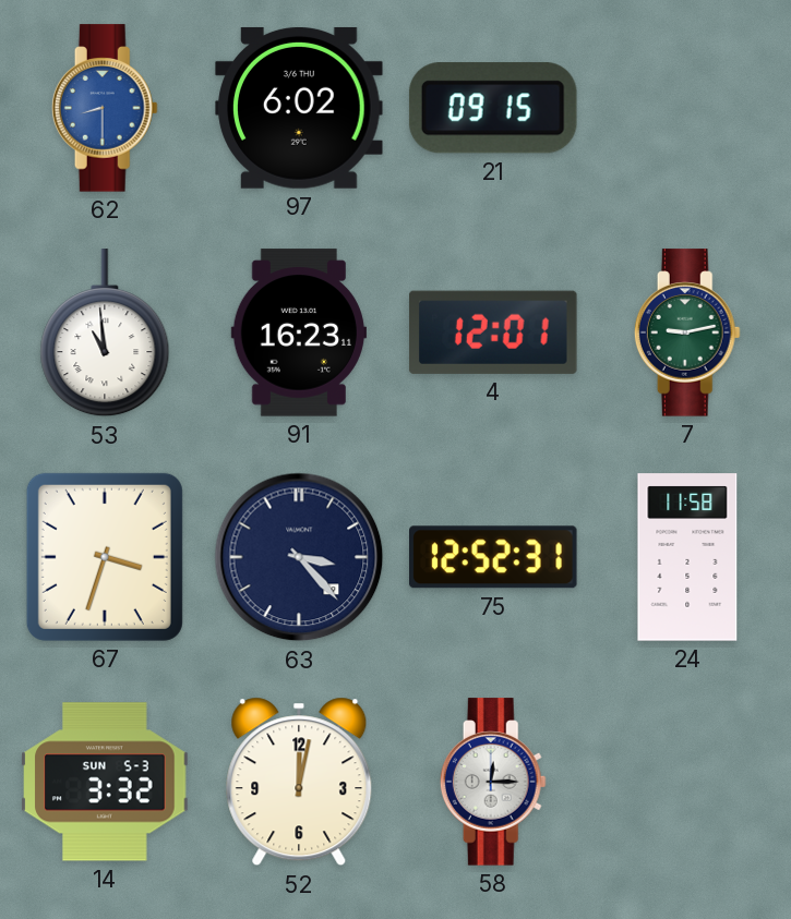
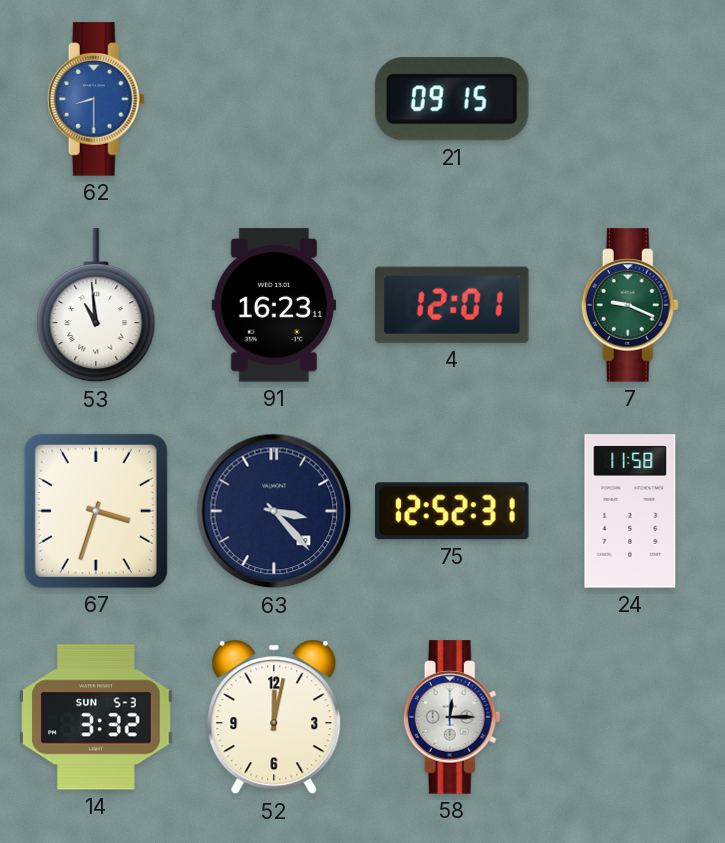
97: 6:02 -> none
7: 9:13 -> 9:19
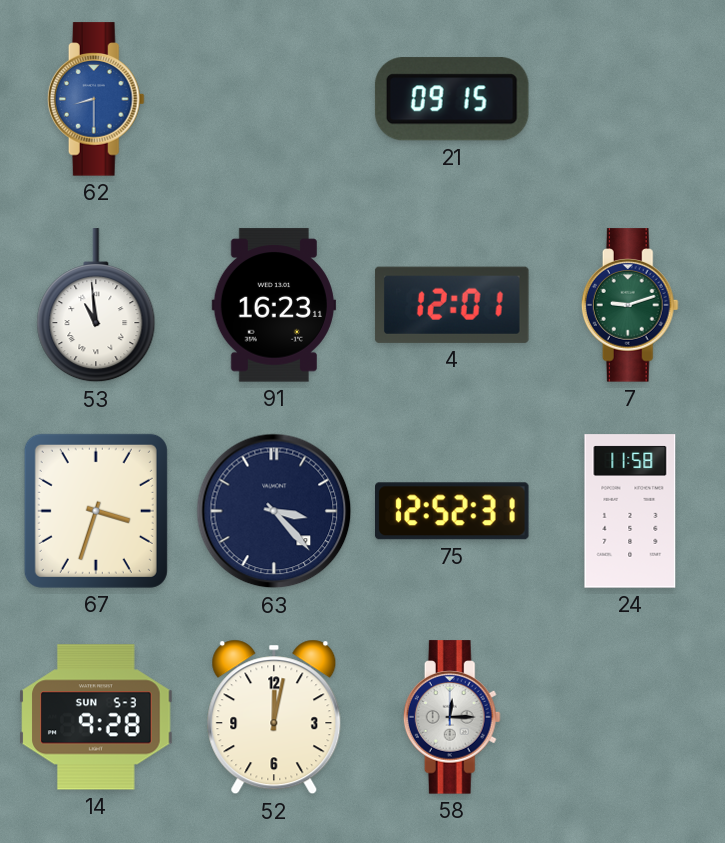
7: 9:19 -> 9:12
14: 3:32 -> 9:28
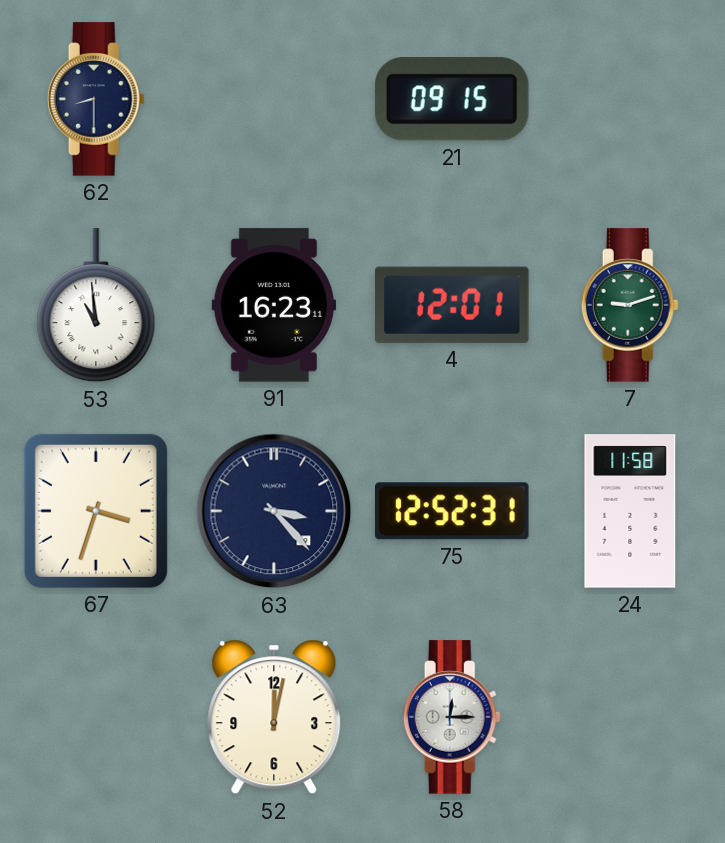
62 dial: blue -> navy
14: 9:28 -> none
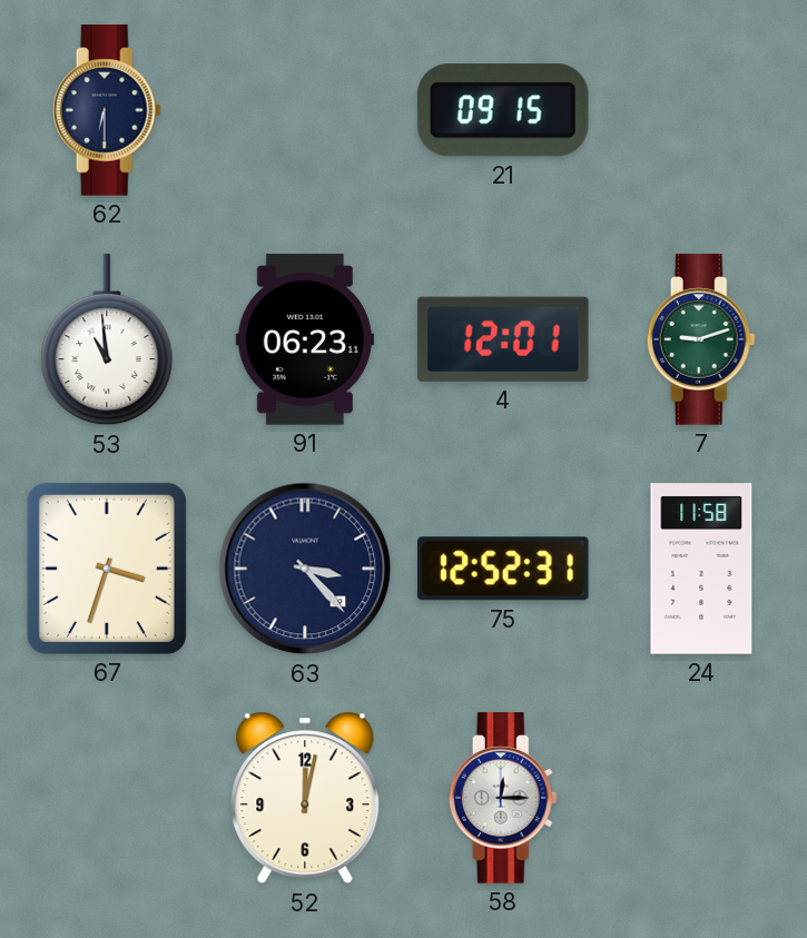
62: 8:30 -> 6:30
91: 16:23 -> 06:23
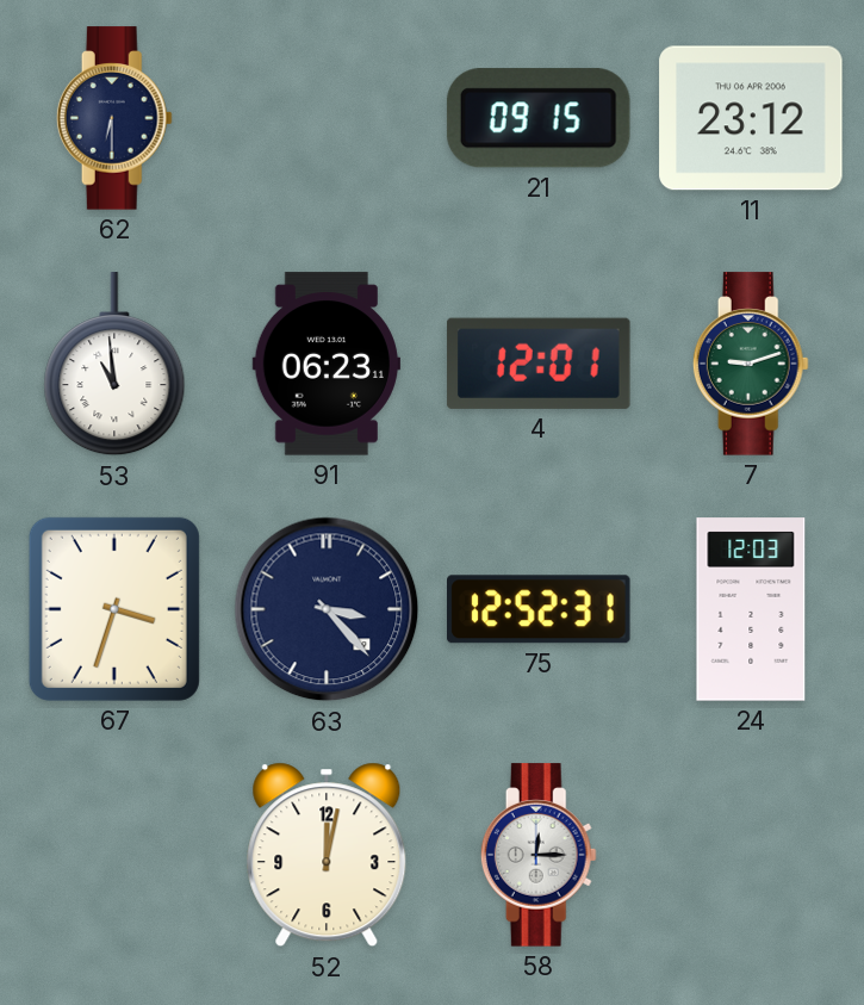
11: none -> 23:12
24: 11:58 -> 12:03
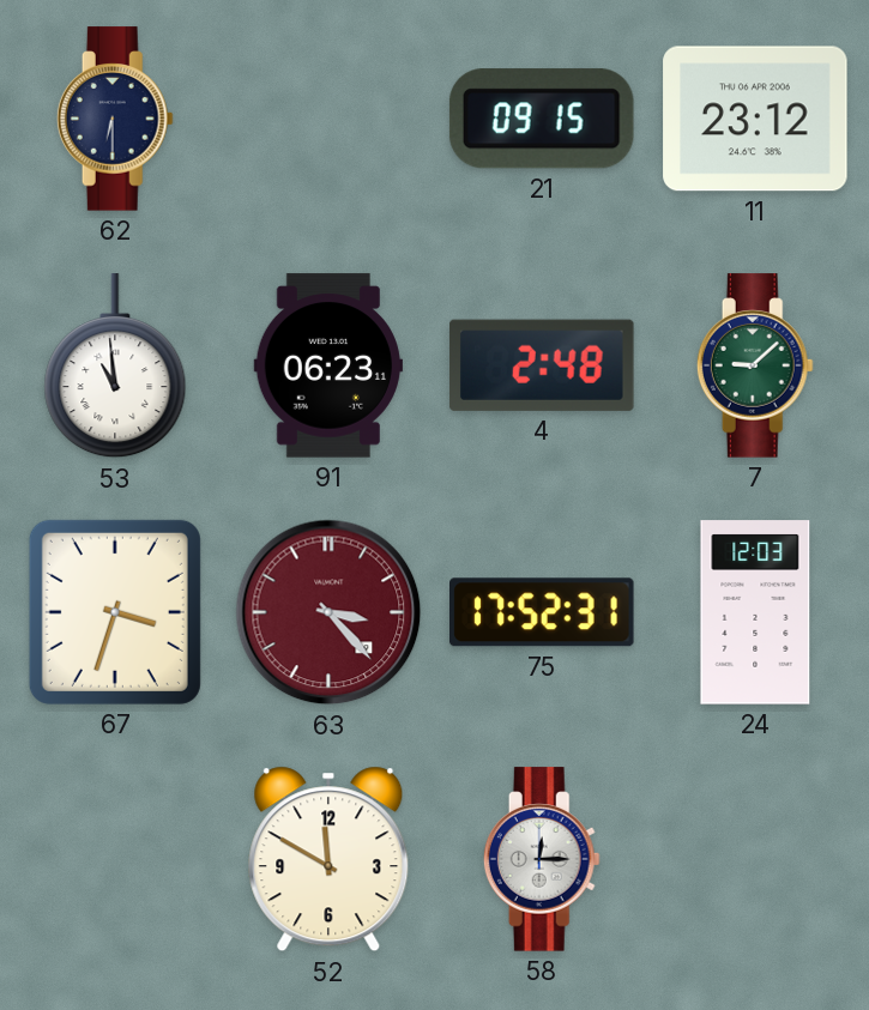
4: 12:01 -> 2:48
7: 9:12 -> 9:08
63 dial: navy -> burgundy
75: 12:52 -> 17:52
52: 12:02 -> 11:50
